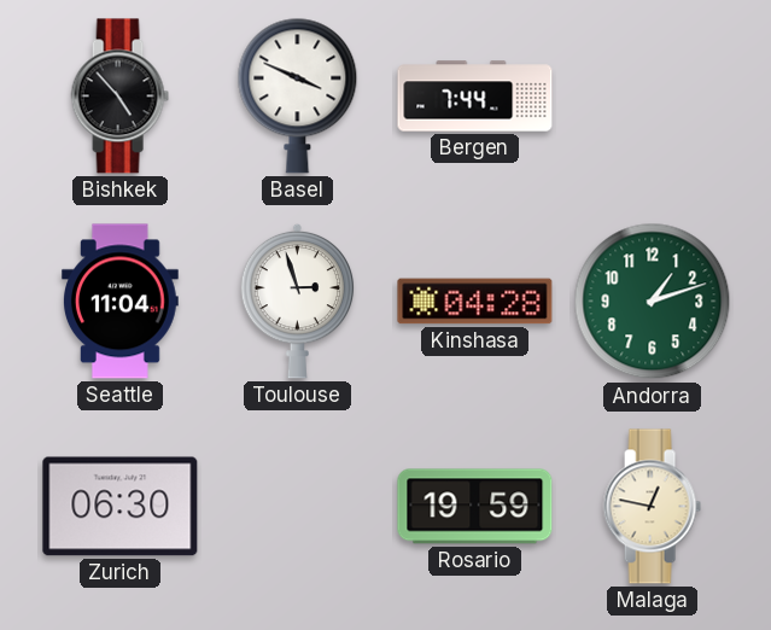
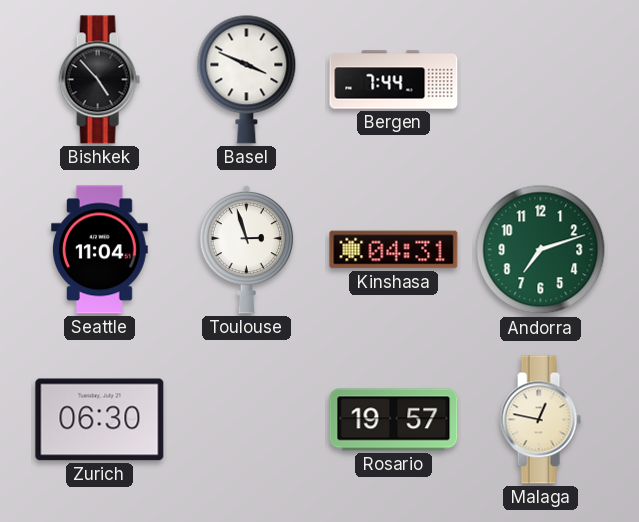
Kinshasa: 04:28 -> 04:31
Andorra: 1:12 -> 7:12
Rosario: 19:59 -> 19:57
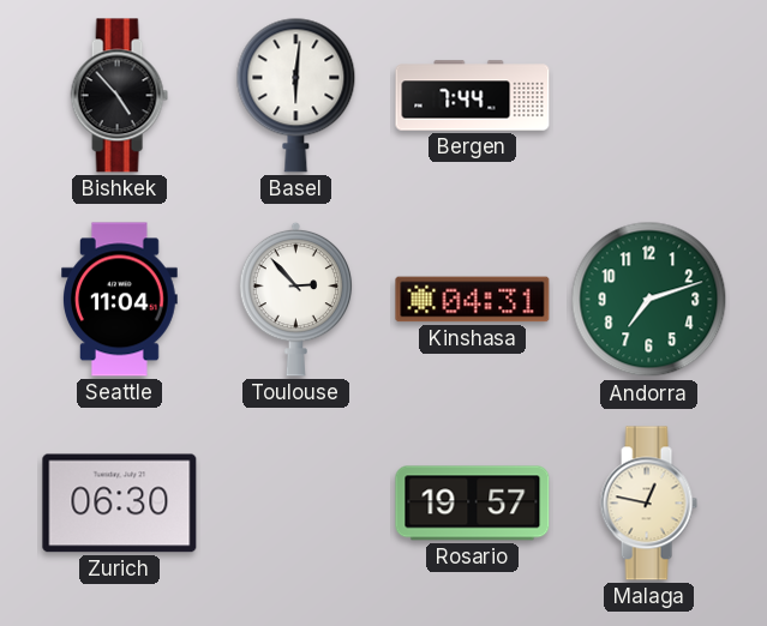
Basel: 3:49 -> 6:01
Toulouse: 2:57 -> 2:53
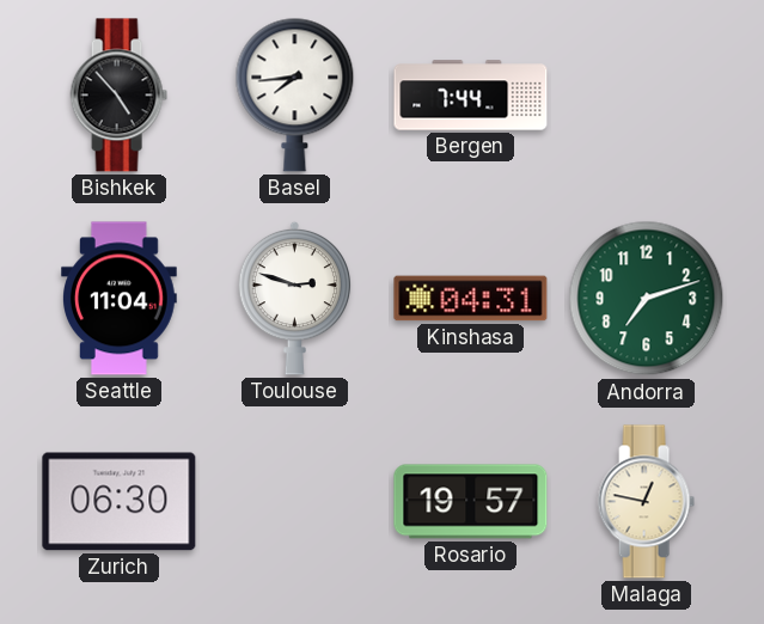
Basel: 6:01 -> 7:44
Toulouse: 2:53 -> 2:48
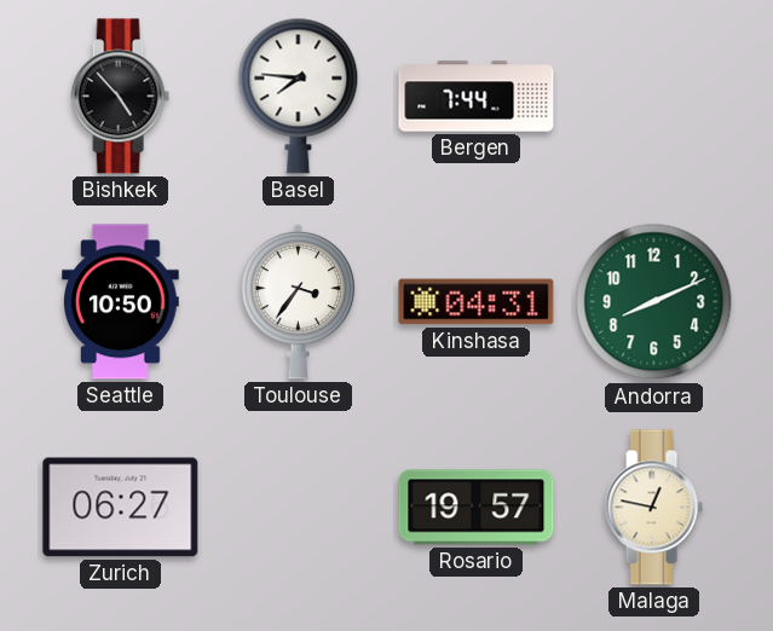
Basel: 7:44 -> 7:46
Seattle: 11:04 -> 10:50
Toulouse: 2:48 -> 3:36
Andorra: 7:12 -> 8:11
Zurich: 06:30 -> 06:27
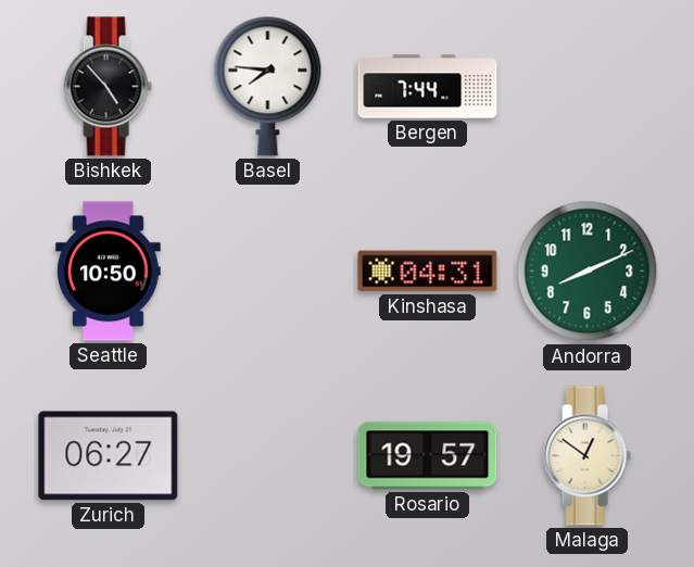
Toulouse: 3:36 -> none
Malaga: 12:47 -> 12:51
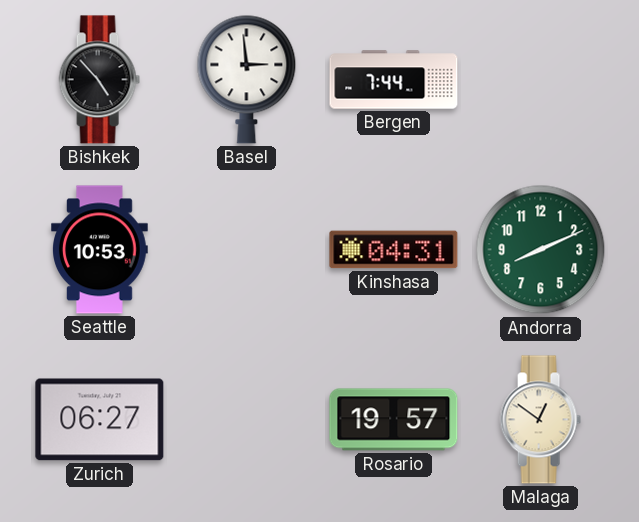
Basel: 7:46 -> 2:59
Seattle: 10:50 -> 10:53
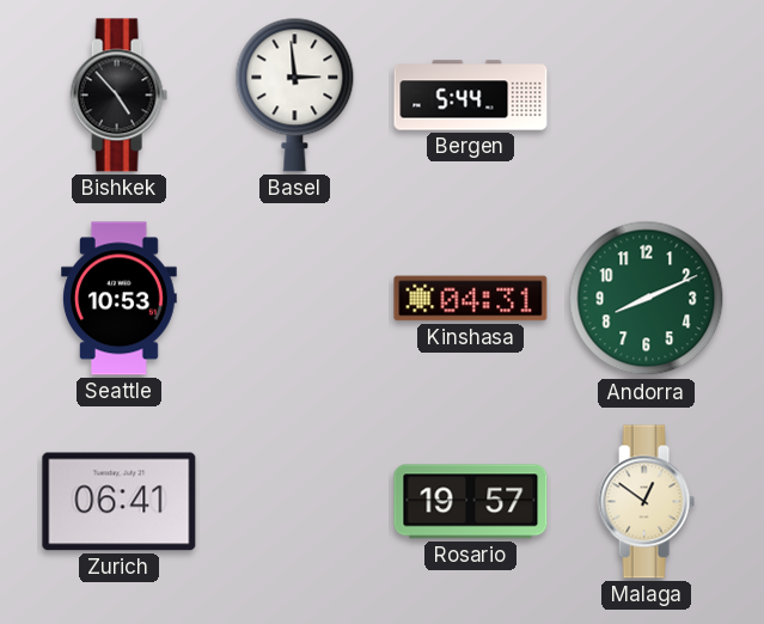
Bergen: 7:44 -> 5:44
Zurich: 06:27 -> 06:41
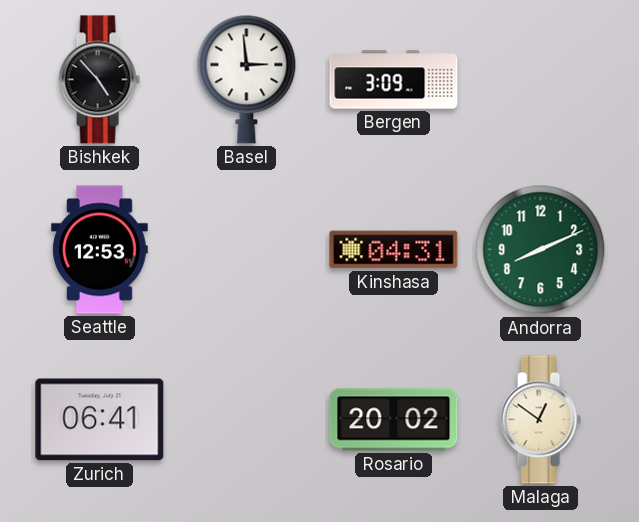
Bergen: 5:44 -> 3:09
Seattle: 10:53 -> 12:53
Rosario: 19:57 -> 20:02
